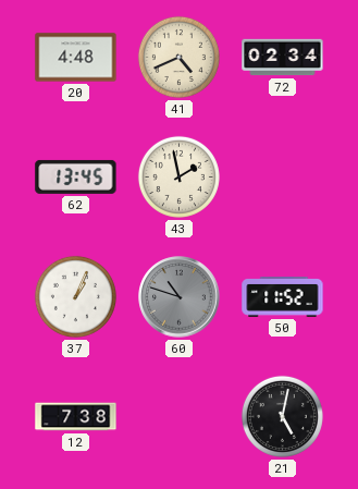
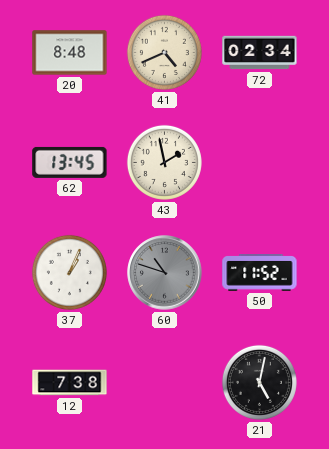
20: 4:48 -> 8:48
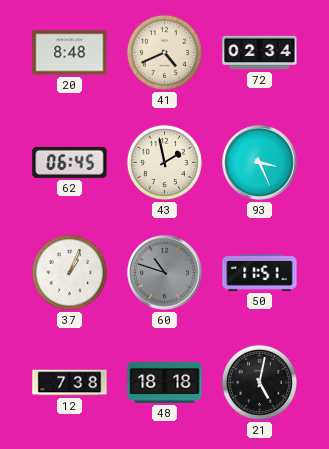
62: 13:45 -> 06:45
93: none -> 3:26
50: 11:52 -> 11:51
48: none -> 18:18
